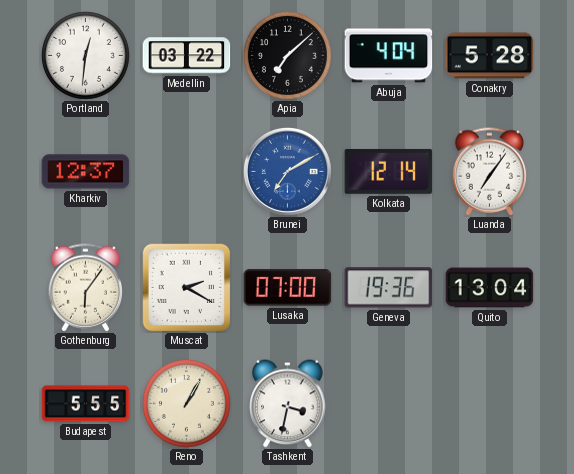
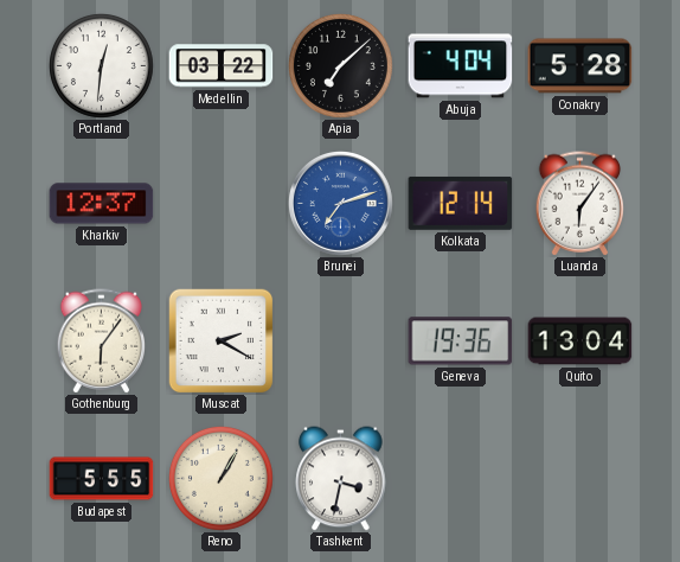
Brunei: 7:10 -> 7:12
Luanda: 7:06 -> 6:06
Lusaka: 07:00 -> none
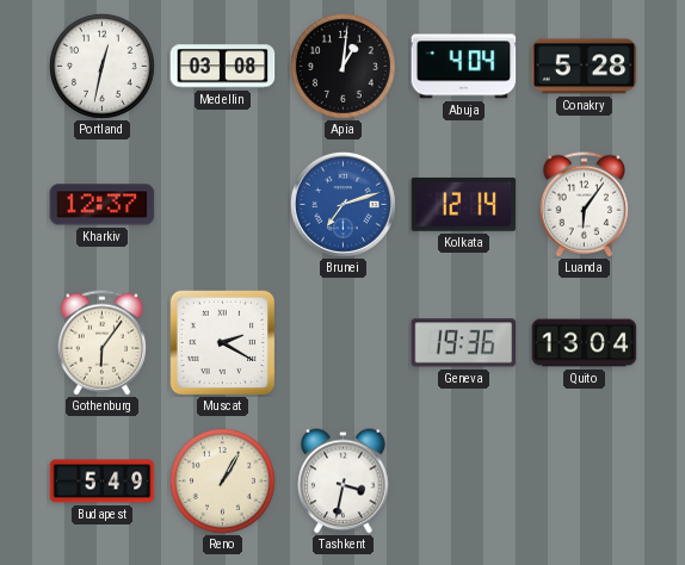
Portland: 12:31 -> 12:32
Medellin: 03:22 -> 03:08
Apia: 7:08 -> 1:01
Budapest: 5:55 -> 5:49
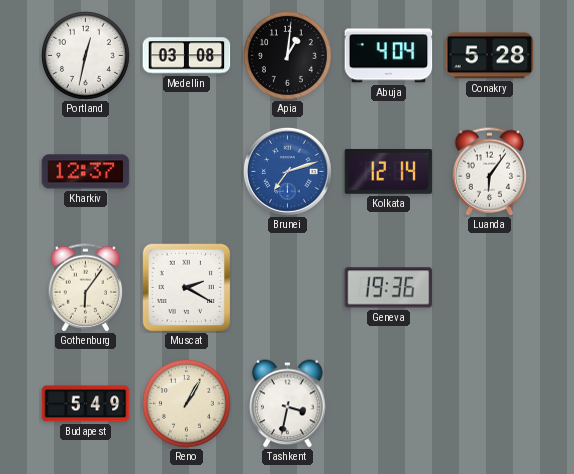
Quito: 13:04 -> none
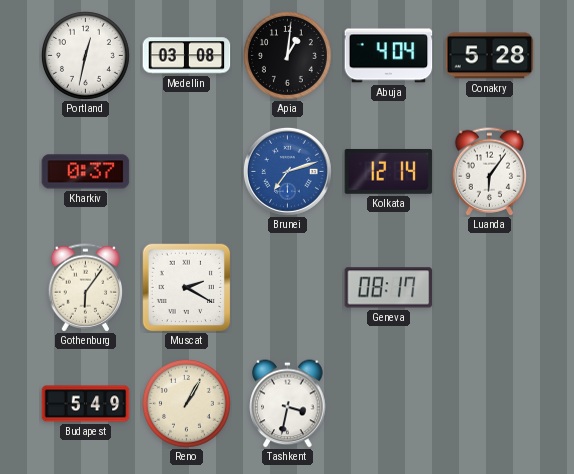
Kharkiv: 12:37 -> 0:37
Geneva: 19:36 -> 08:17
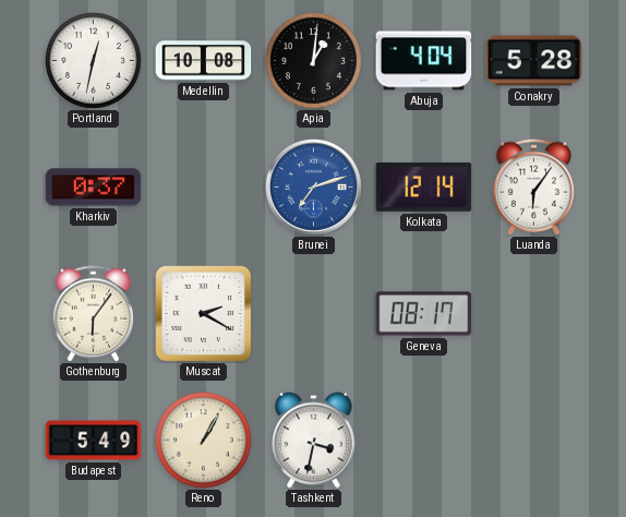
Medellin: 03:08 -> 10:08
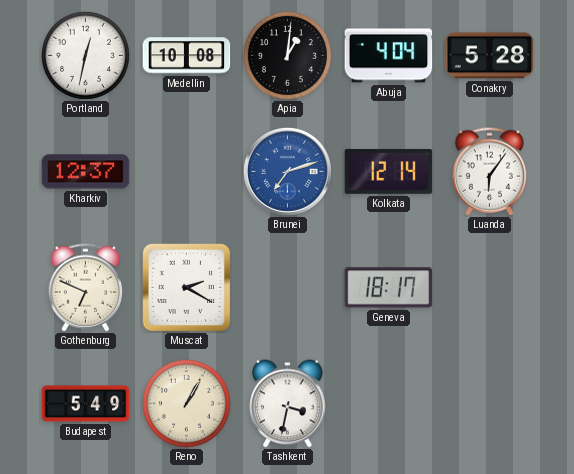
Kharkiv: 0:37 -> 12:37
Gothenburg: 6:06 -> 6:49
Geneva: 08:17 -> 18:17
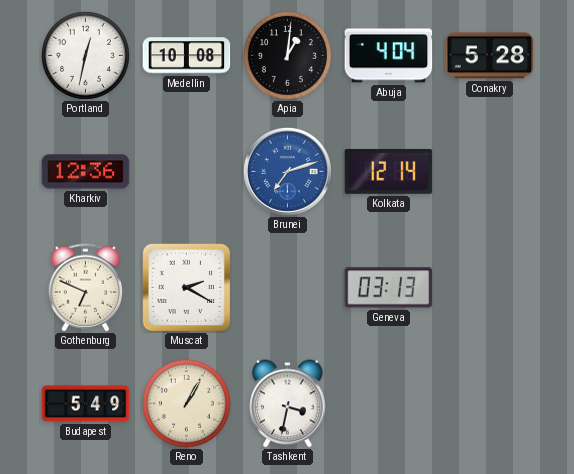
Kharkiv: 12:37 -> 12:36
Luanda: 6:06 -> none
Geneva: 18:17 -> 03:13
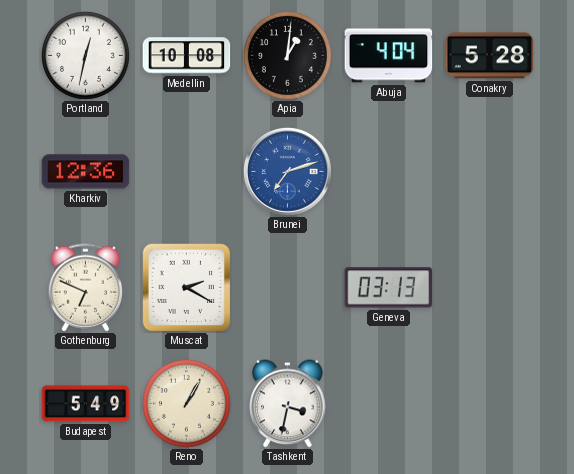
Kolkata: 12:14 -> none
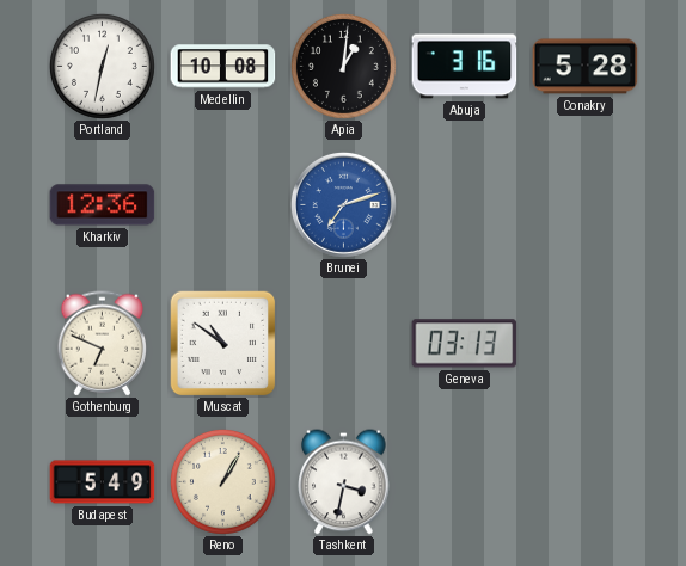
Abuja: 4:04 -> 3:16
Muscat: 2:20 -> 10:51
